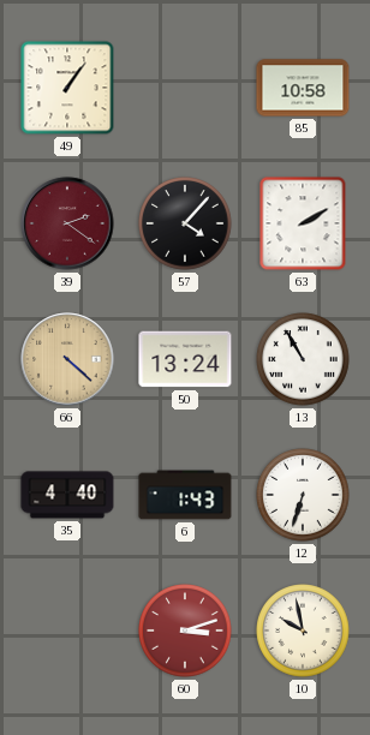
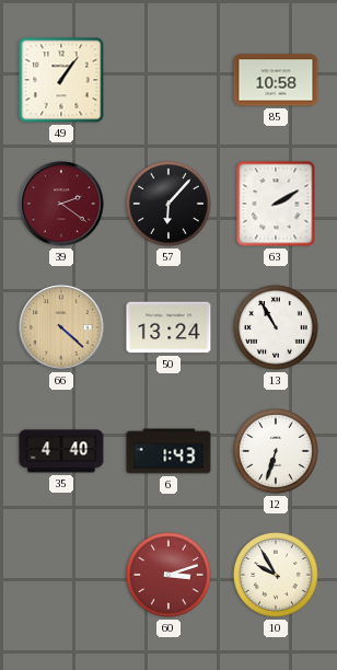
57: 4:07 -> 6:07
10: 9:58 -> 9:55
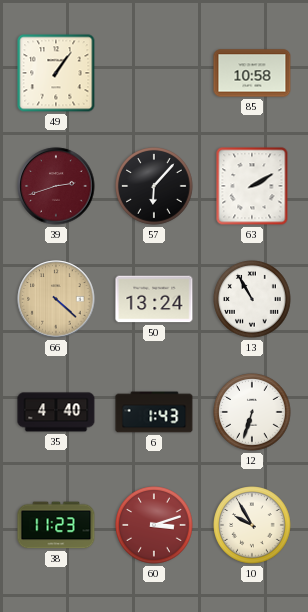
39: 2:21 -> 2:42
38: none -> 11:23
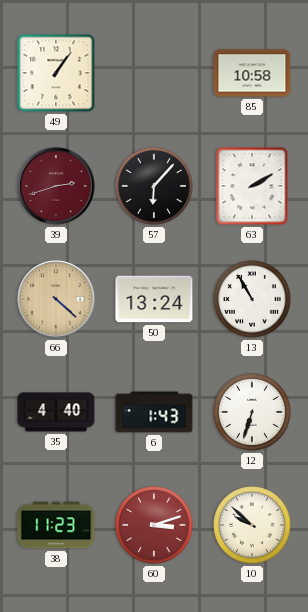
10: 9:55 -> 9:52
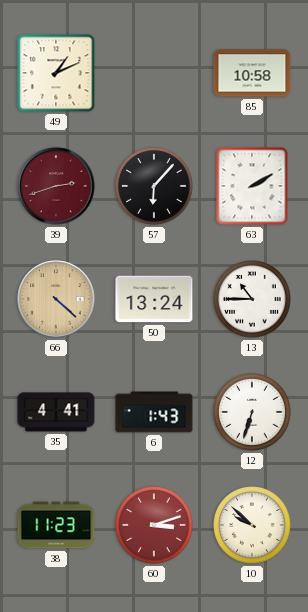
49: 1:06 -> 1:11
13: 10:55 -> 10:45
35: 4:40 -> 4:41
